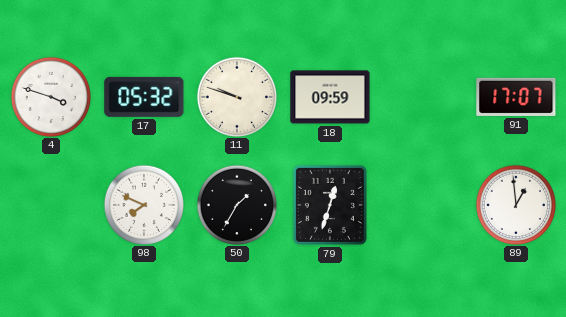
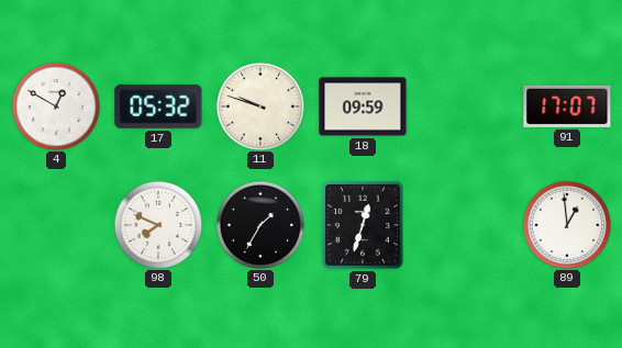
4: 3:48 -> 12:50
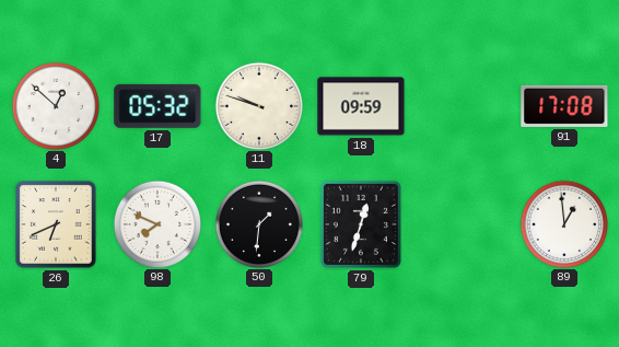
4: 12:50 -> 12:52
91: 17:07 -> 17:08
26: none -> 6:41
50: 1:35 -> 1:31
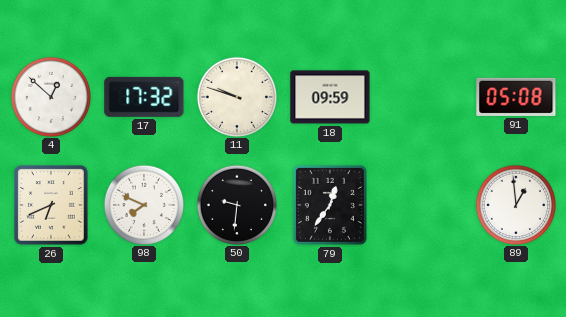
17: 05:32 -> 17:32
91: 17:08 -> 05:08
50: 1:31 -> 9:31
79: 12:33 -> 12:36
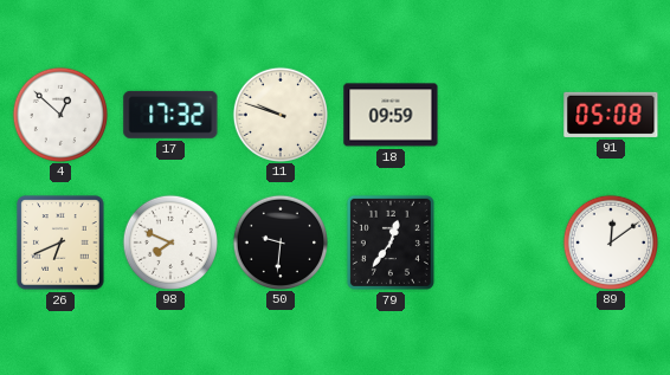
89: 12:59 -> 12:09
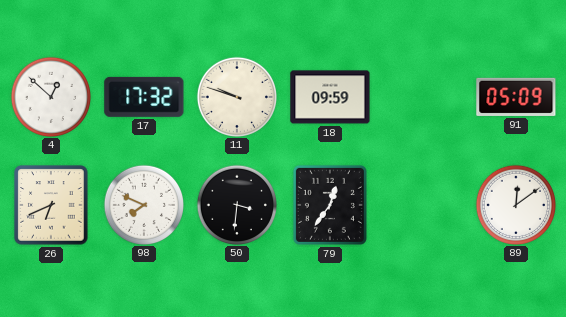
91: 05:08 -> 05:09
50: 9:31 -> 3:31
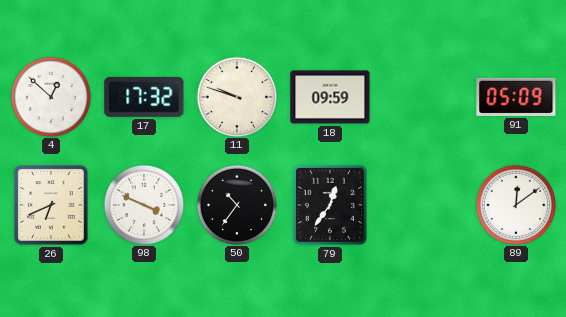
98: 7:49 -> 3:49
50: 3:31 -> 10:36
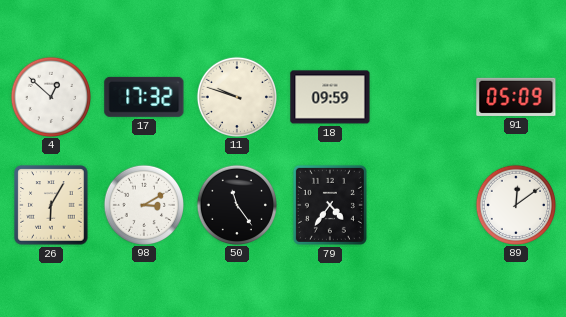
26: 6:41 -> 6:05
98: 3:49 -> 3:10
50: 10:36 -> 11:24
79: 12:36 -> 4:36
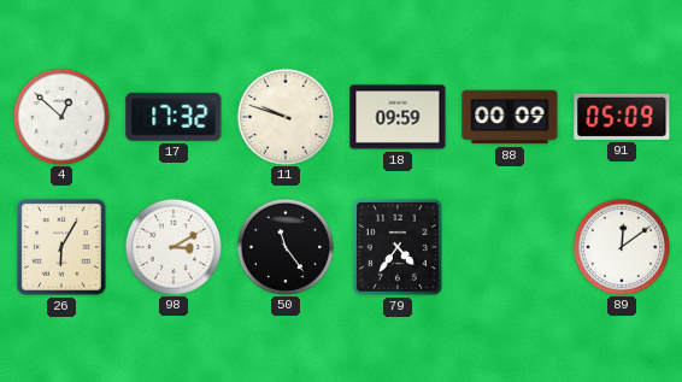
88: none -> 00:09
